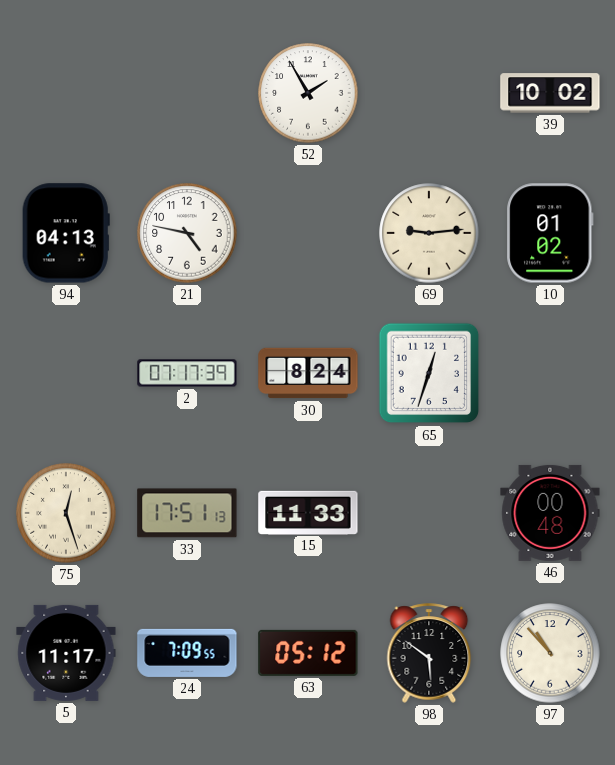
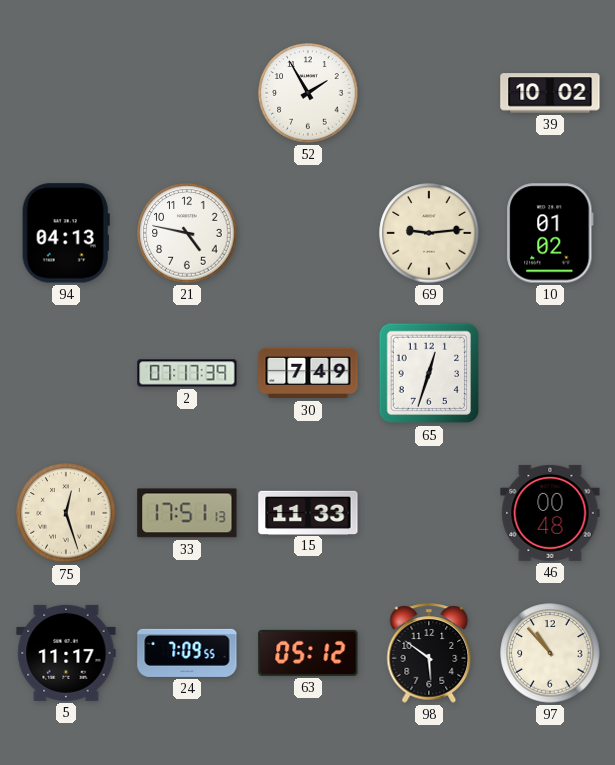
30: 8:24 -> 7:49
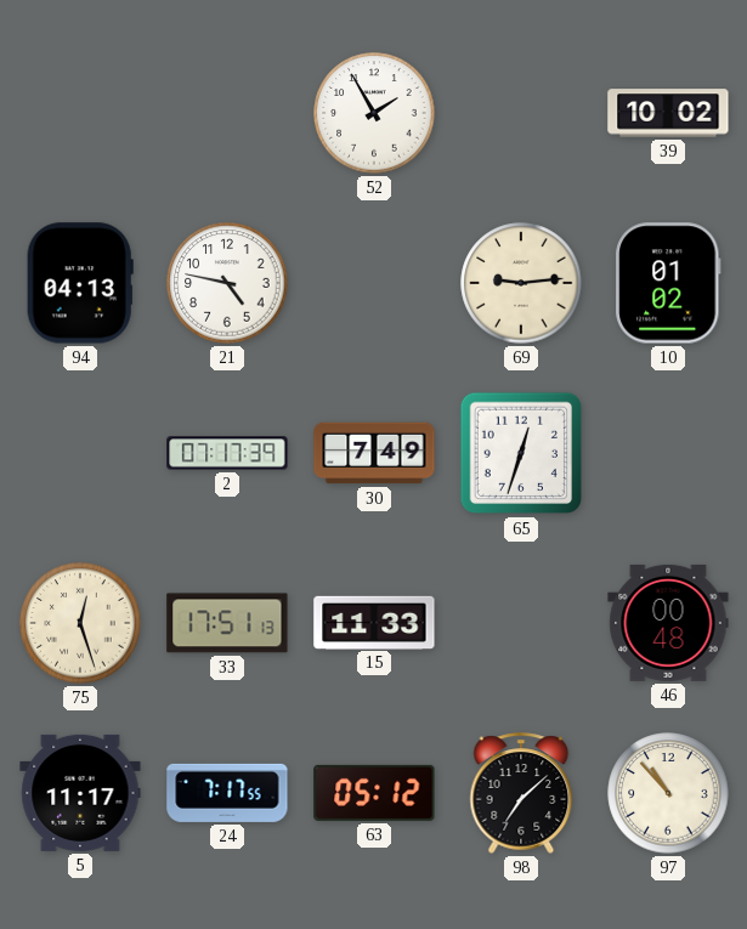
24: 7:09 -> 7:17
98: 5:51 -> 7:08
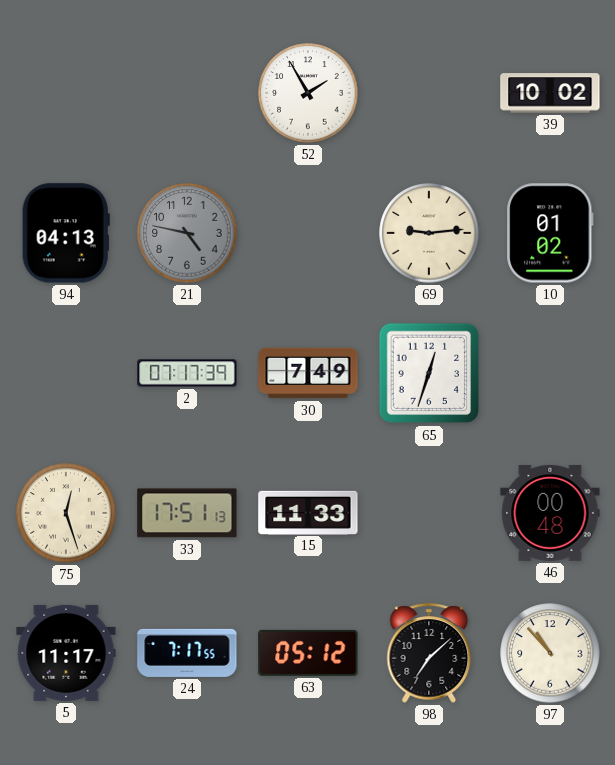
21 dial: white -> grey
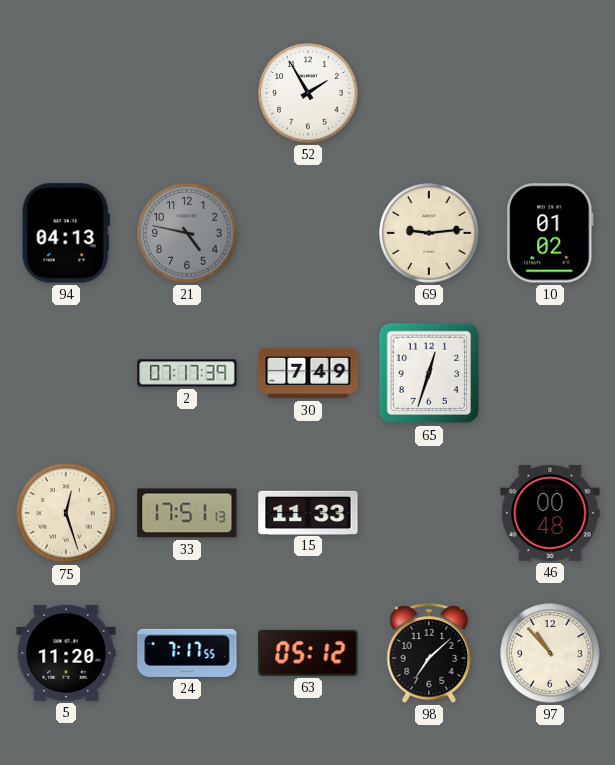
39: 10:02 -> none
5: 11:17 -> 11:20
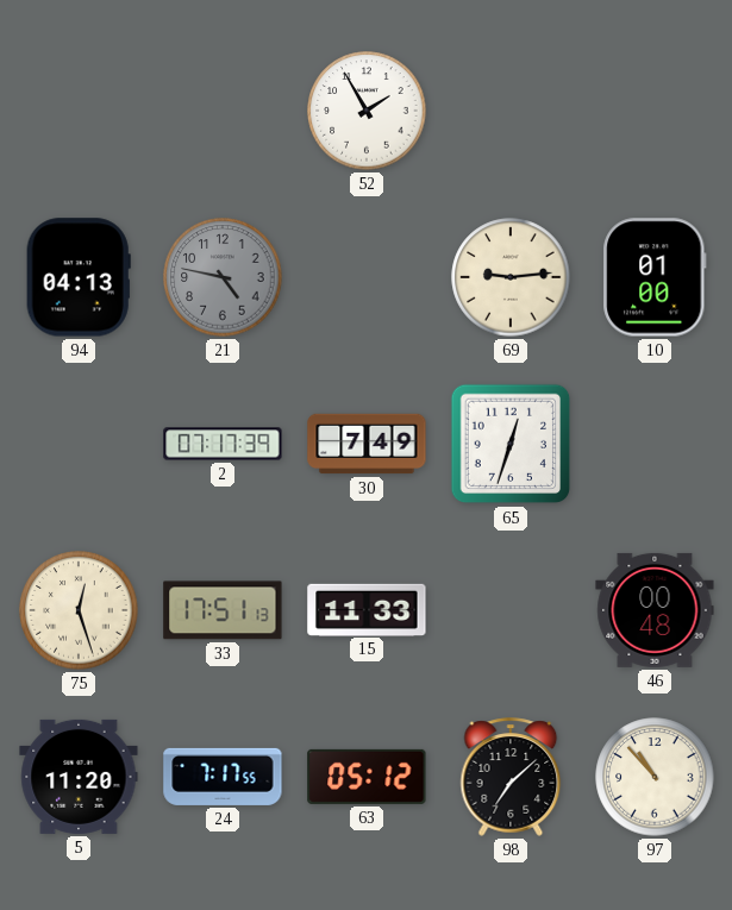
10: 01:02 -> 01:00
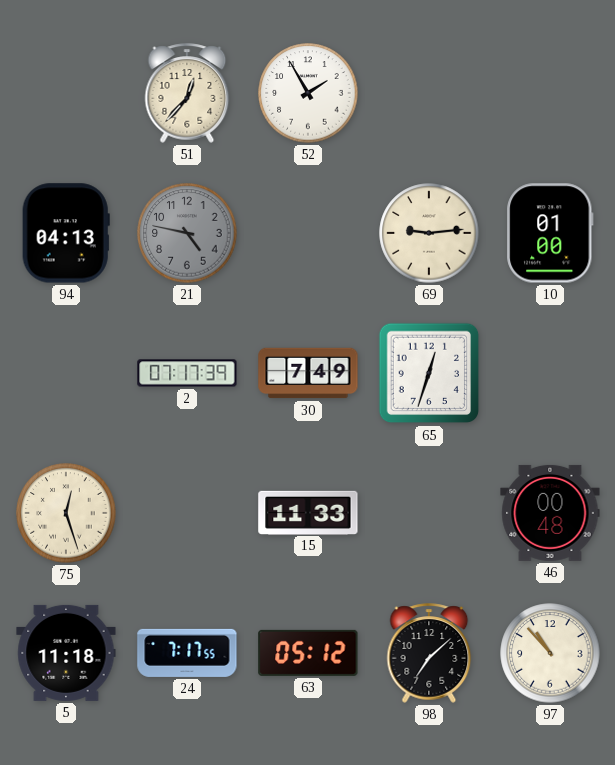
51: none -> 12:37
33: 17:51 -> none
5: 11:20 -> 11:18
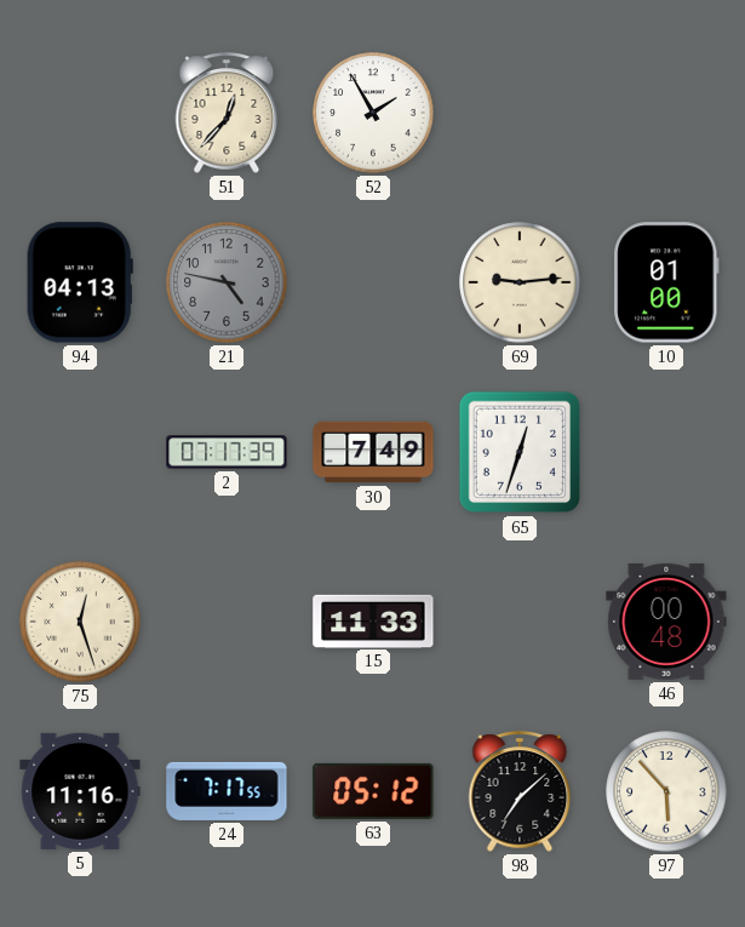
5: 11:18 -> 11:16
97: 10:53 -> 5:53
